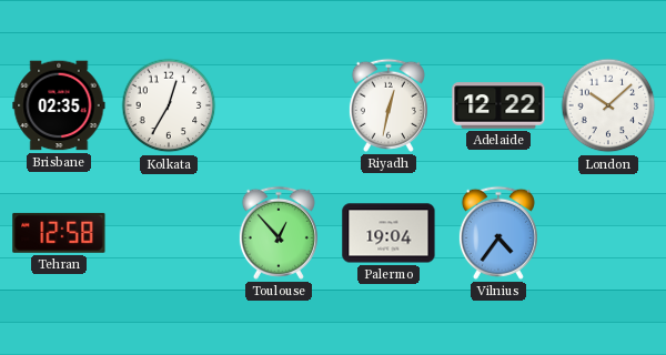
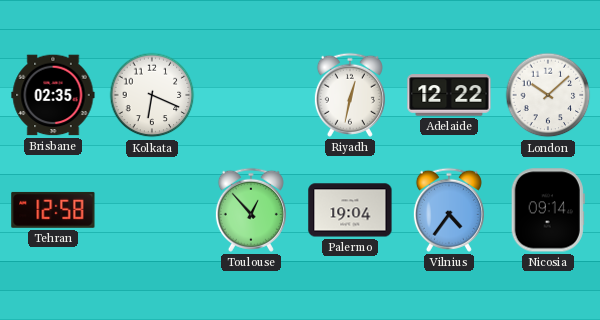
Kolkata: 12:35 -> 6:19
Nicosia: none -> 09:14
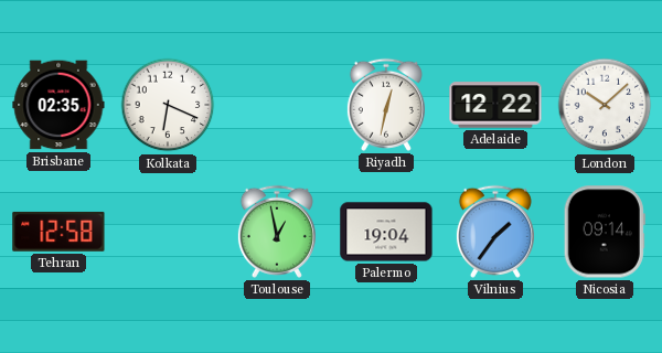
Toulouse: 12:53 -> 12:58
Vilnius: 4:36 -> 1:36
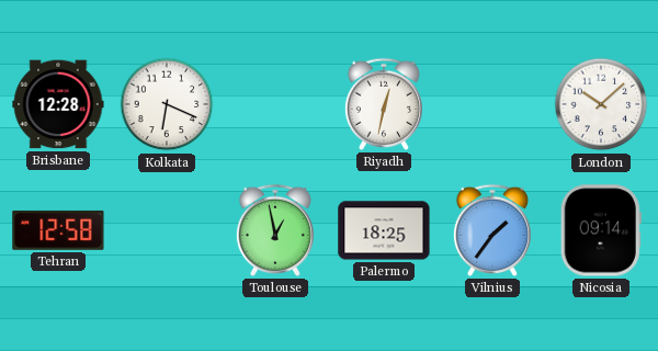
Brisbane: 02:35 -> 12:28
Adelaide: 12:22 -> none
Palermo: 19:04 -> 18:25
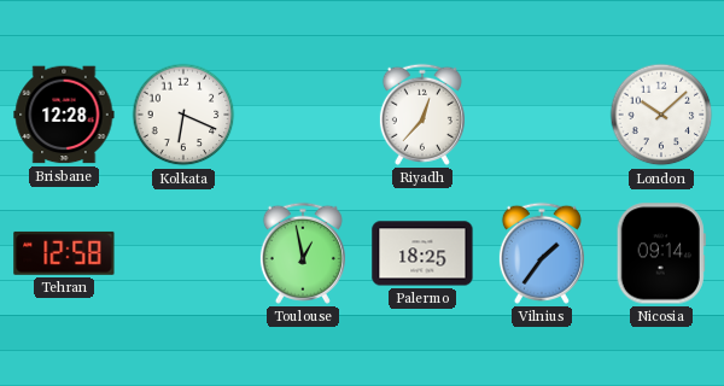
Riyadh: 12:32 -> 12:37
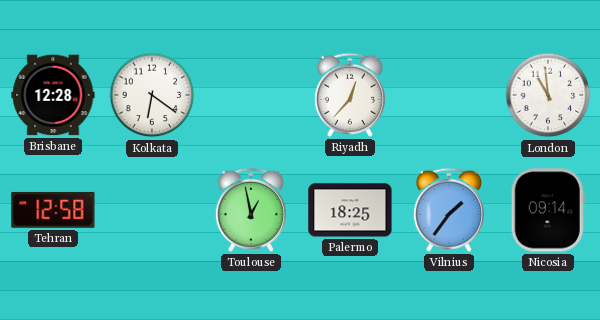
Kolkata: 6:19 -> 6:21
London: 10:08 -> 10:59
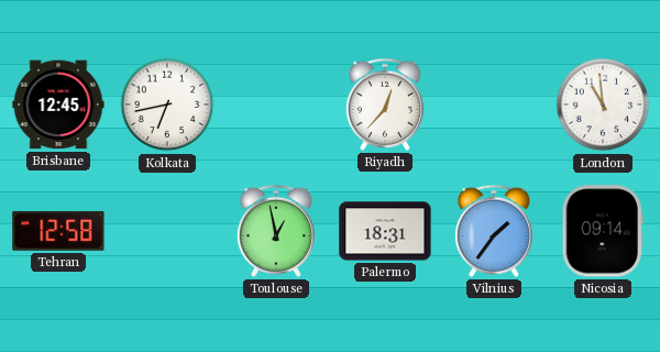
Brisbane: 12:28 -> 12:45
Kolkata: 6:21 -> 6:43
Palermo: 18:25 -> 18:31
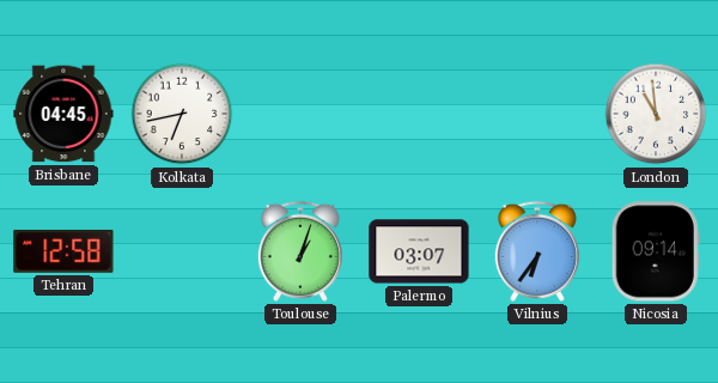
Brisbane: 12:45 -> 04:45
Riyadh: 12:37 -> none
Toulouse: 12:58 -> 1:03
Palermo: 18:31 -> 03:07
Vilnius: 1:36 -> 6:36
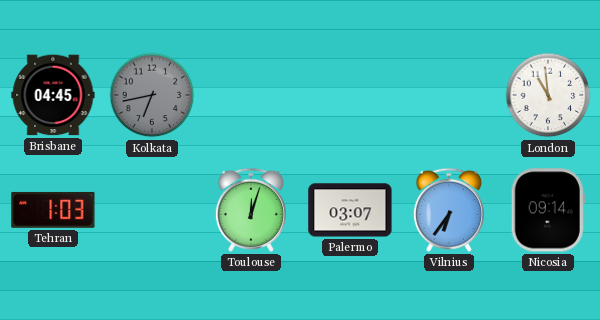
Kolkata dial: white -> grey
Tehran: 12:58 -> 1:03
Toulouse: 1:03 -> 12:03
